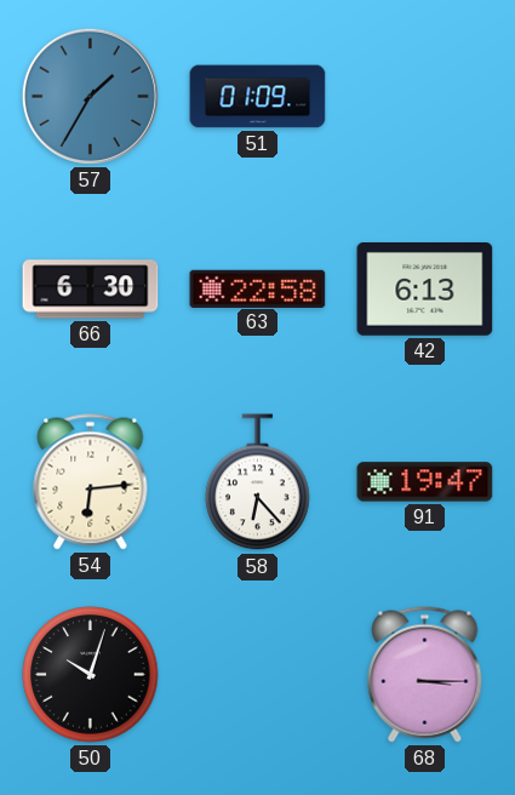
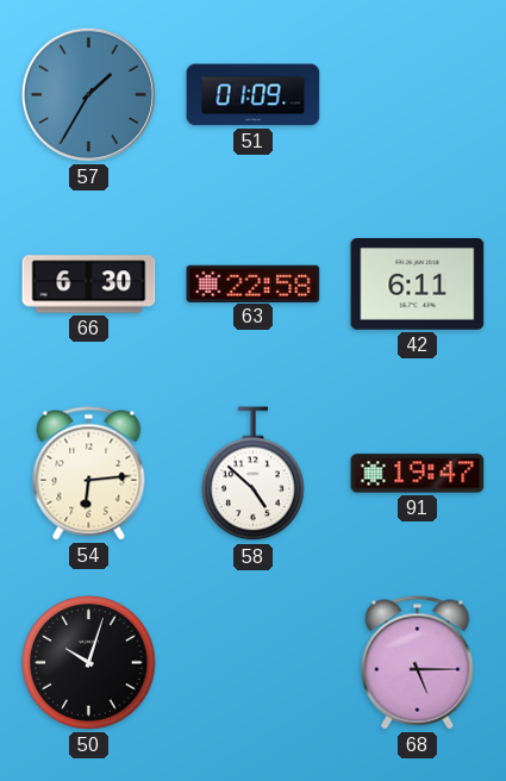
42: 6:13 -> 6:11
58: 6:23 -> 4:52
68: 3:15 -> 5:15
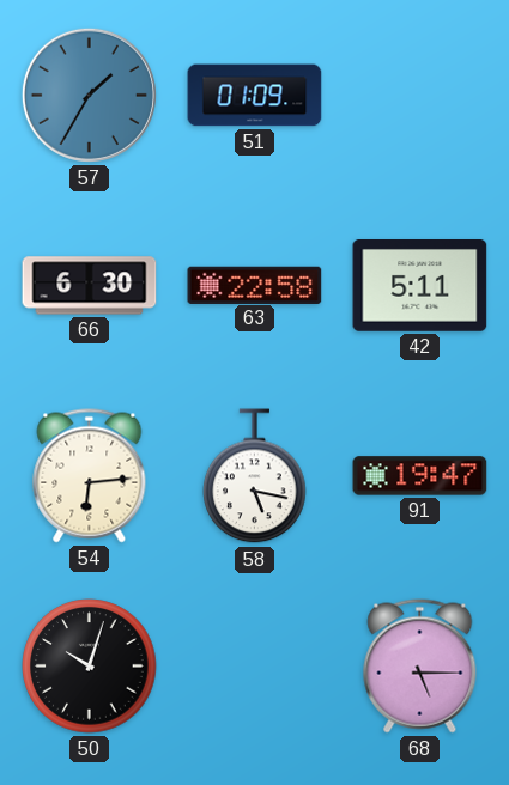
42: 6:11 -> 5:11
58: 4:52 -> 5:17
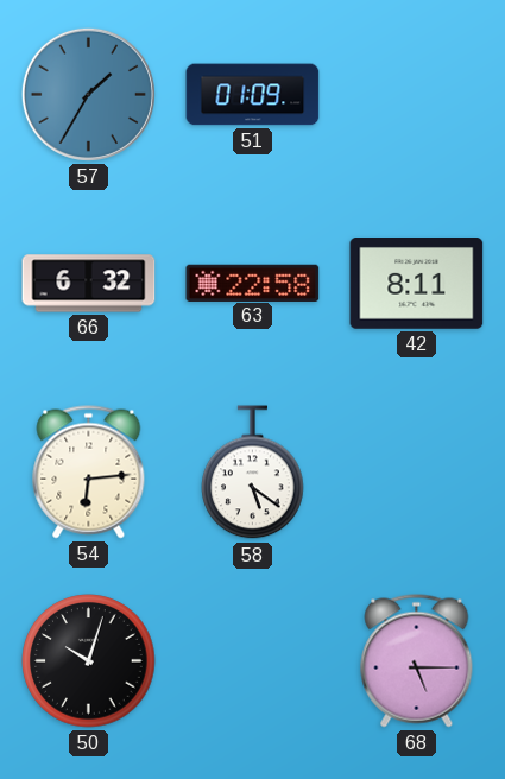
66: 6:30 -> 6:32
42: 5:11 -> 8:11
58: 5:17 -> 5:21
91: 19:47 -> none
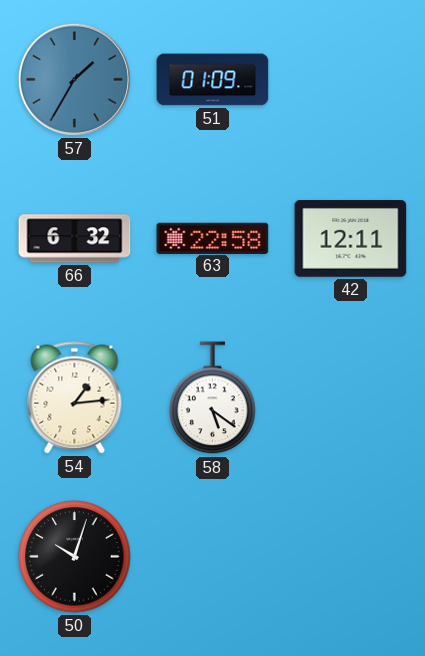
42: 8:11 -> 12:11
54: 6:14 -> 1:14
68: 5:15 -> none
